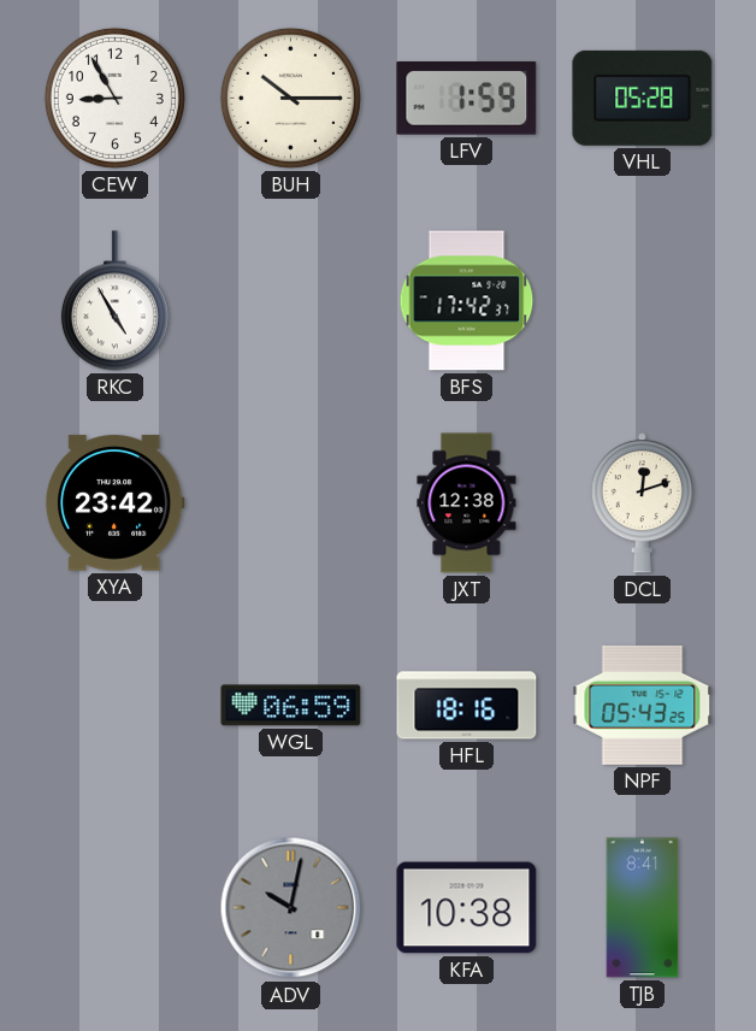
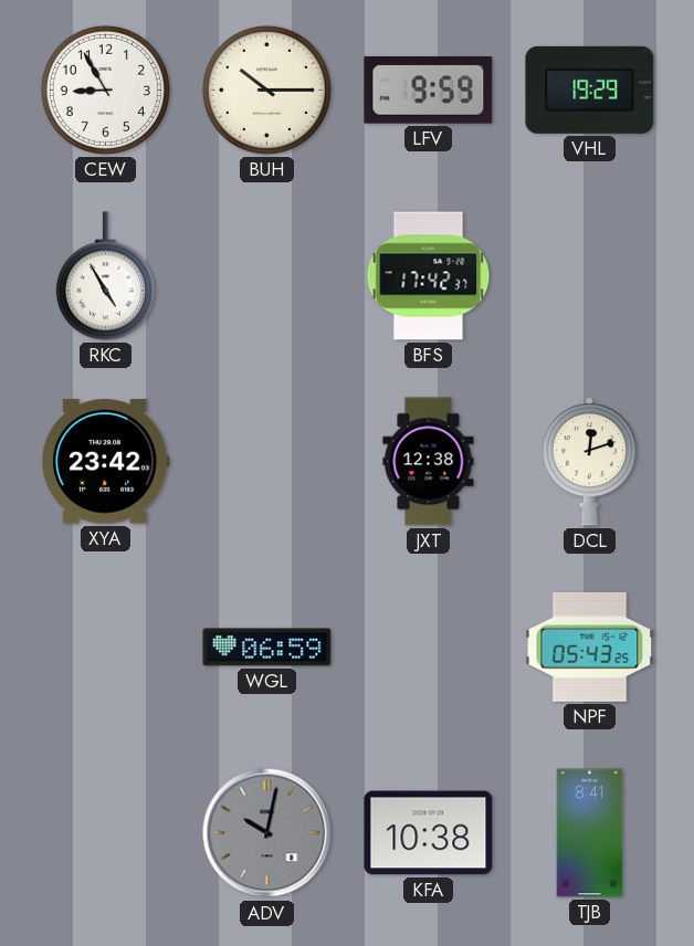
LFV: 1:59 -> 9:59
VHL: 05:28 -> 19:29
HFL: 18:16 -> none
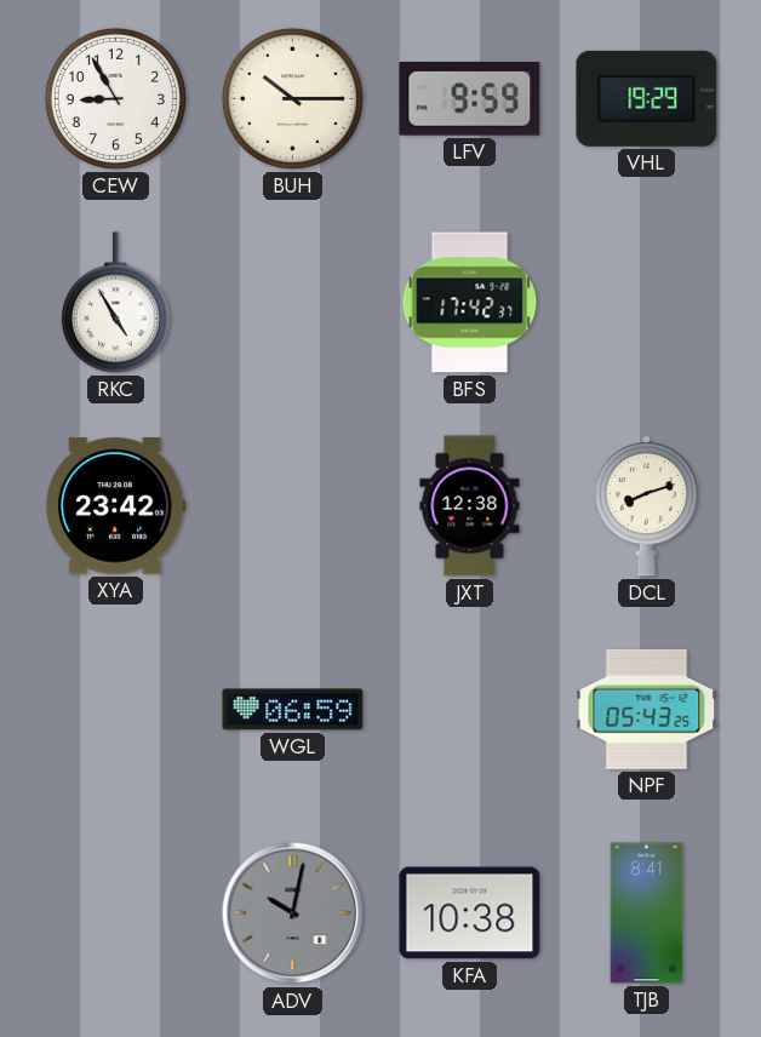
DCL: 12:12 -> 8:12
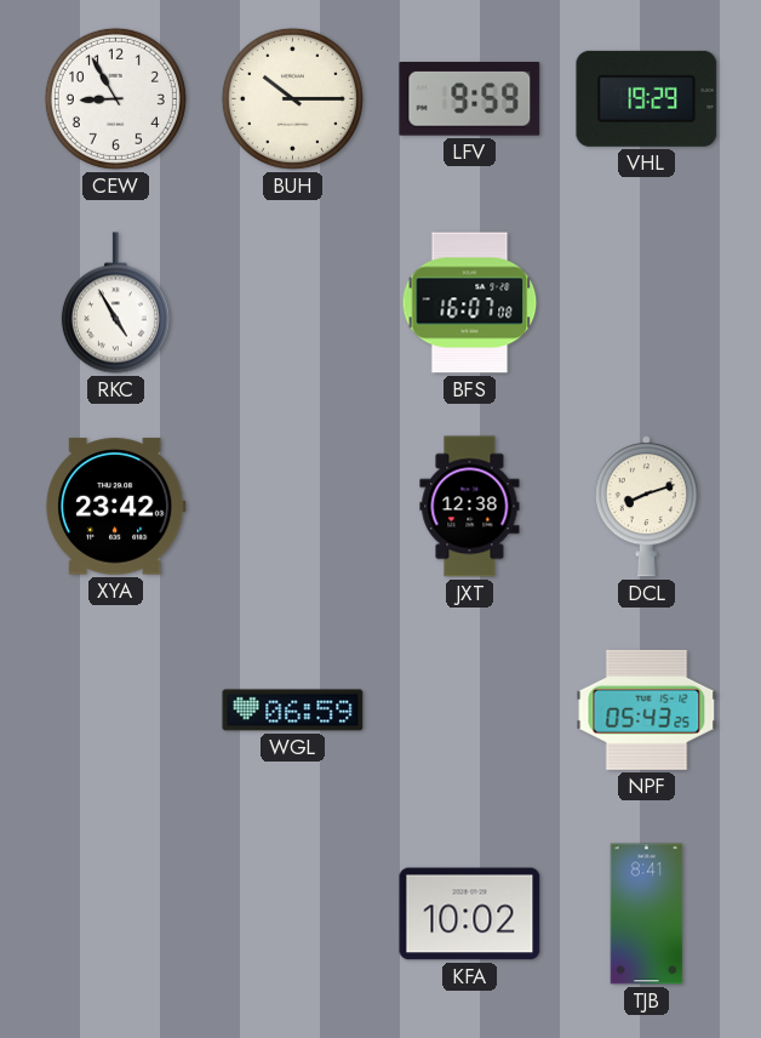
BFS: 17:42 -> 16:07
ADV: 10:02 -> none
KFA: 10:38 -> 10:02
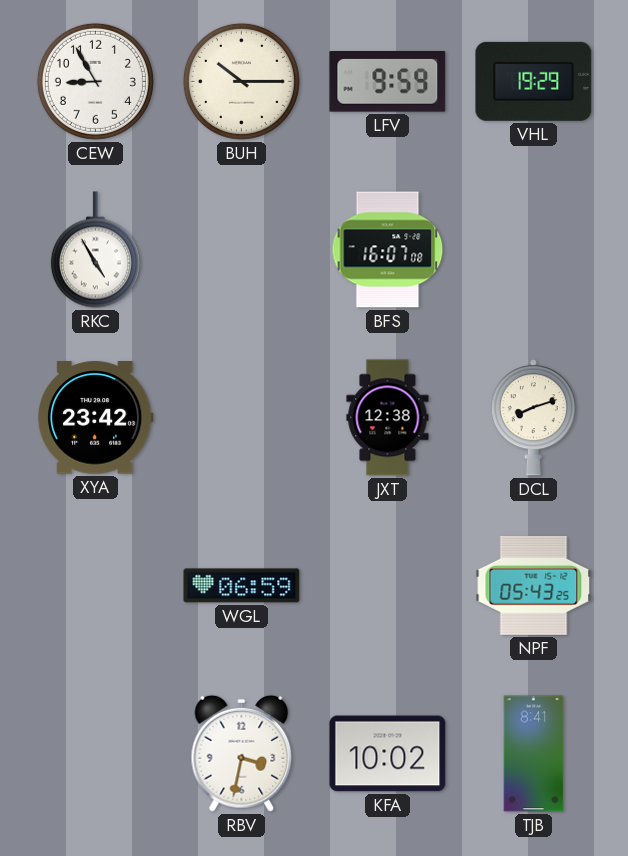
RBV: none -> 3:32
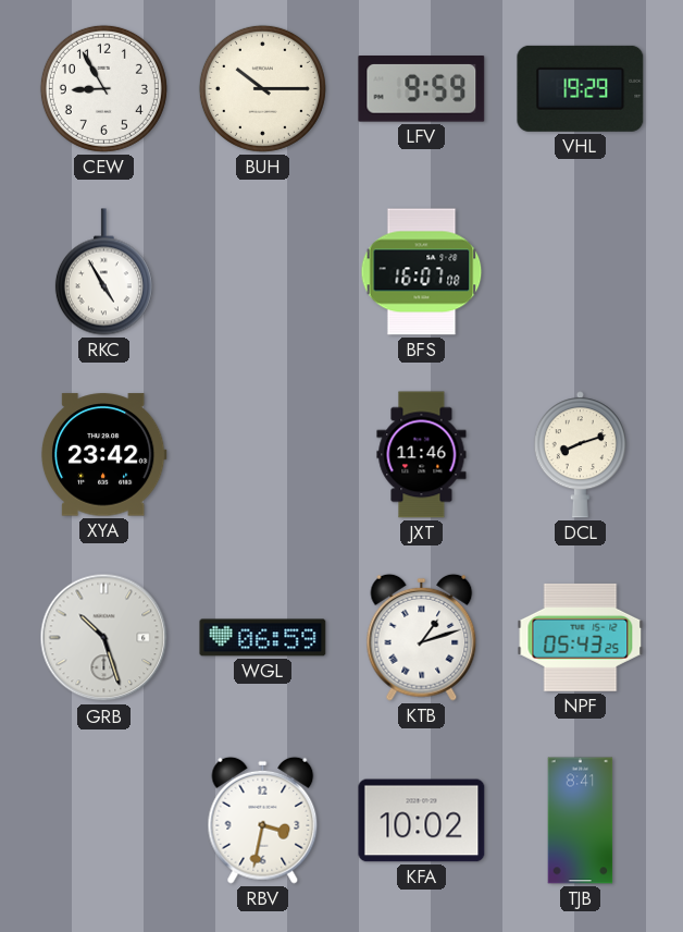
JXT: 12:38 -> 11:46
GRB: none -> 10:27
KTB: none -> 1:12
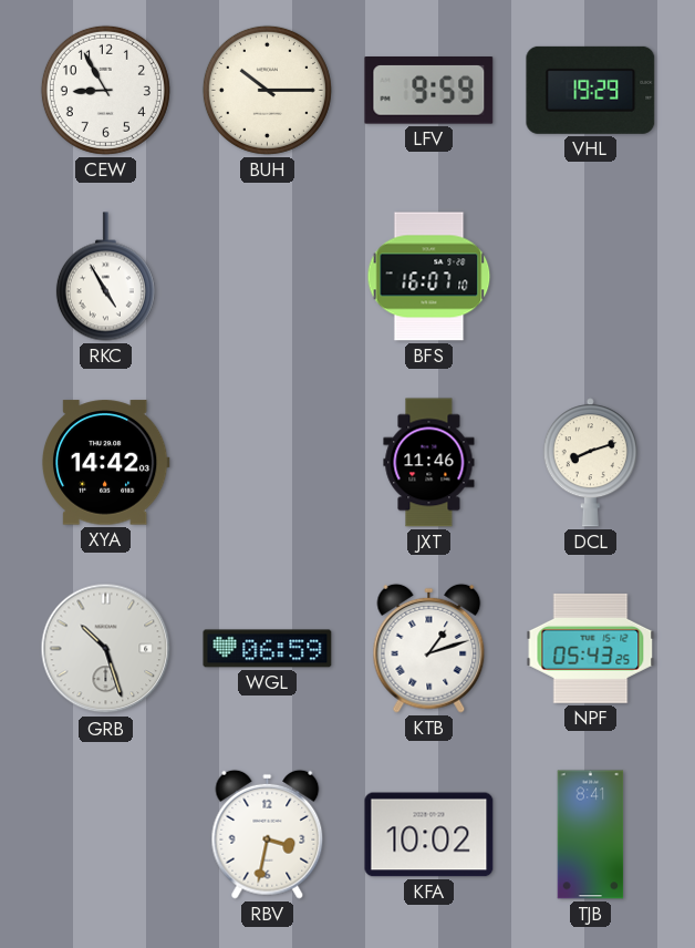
BFS: 16:07:08 -> 16:07:10
XYA: 23:42 -> 14:42
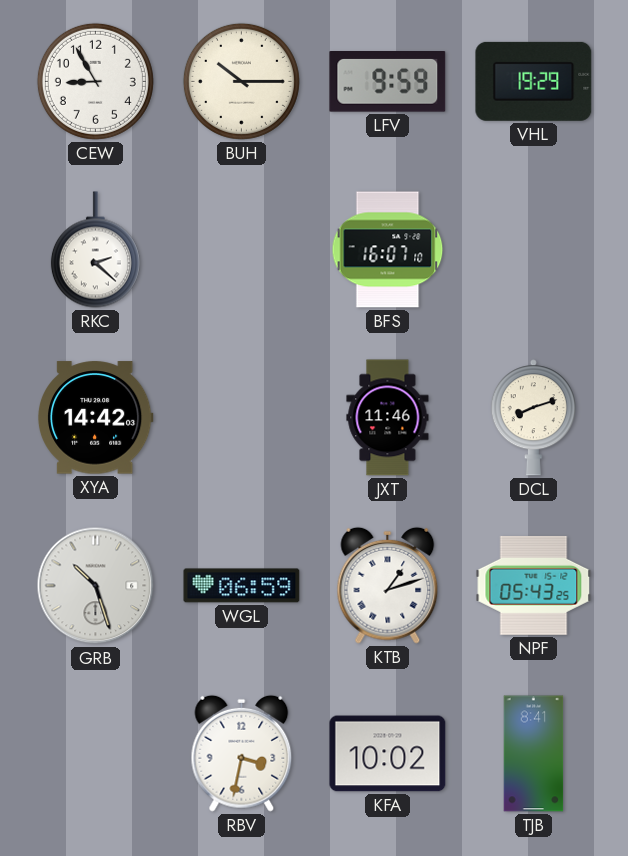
RKC: 4:55 -> 2:22
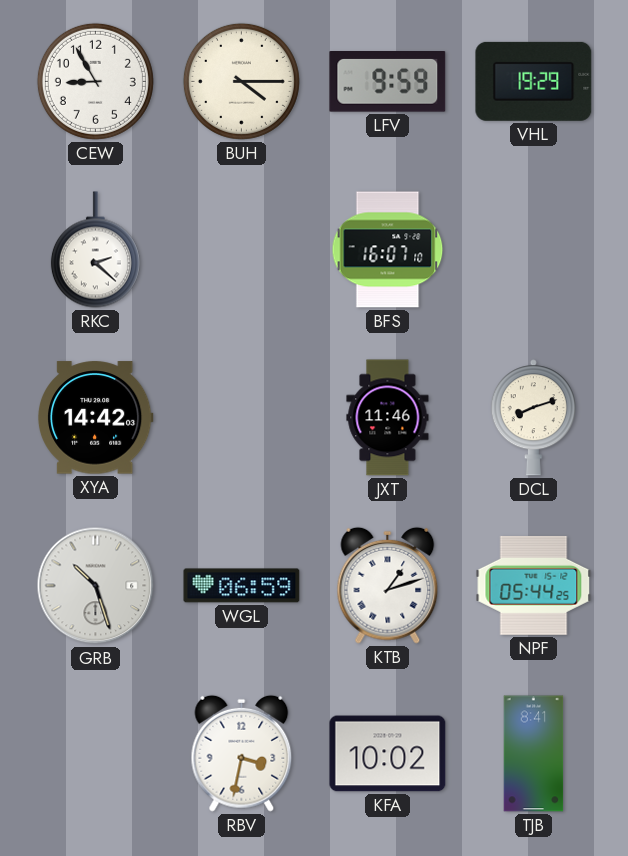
BUH: 10:15 -> 4:15
NPF: 05:43 -> 05:44
